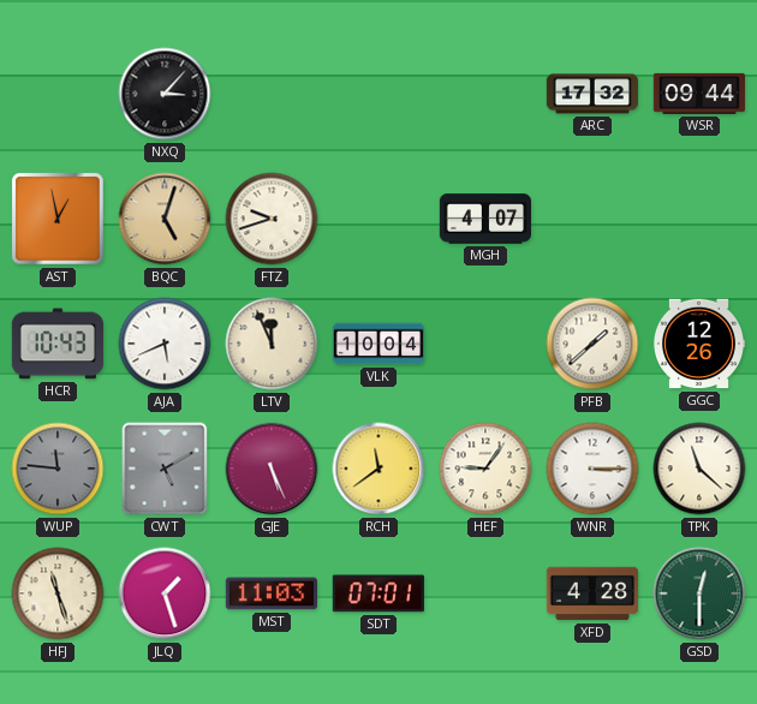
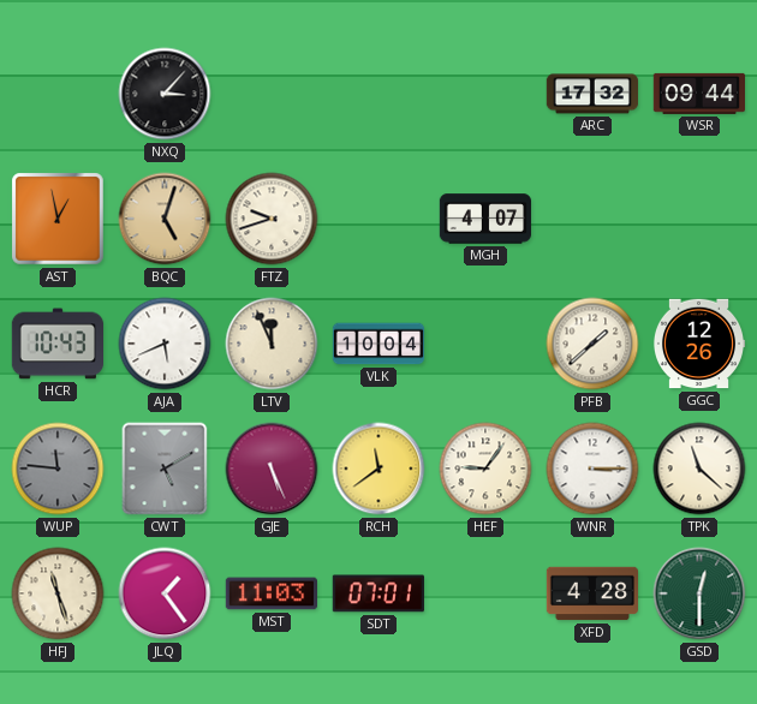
JLQ: 1:27 -> 1:24
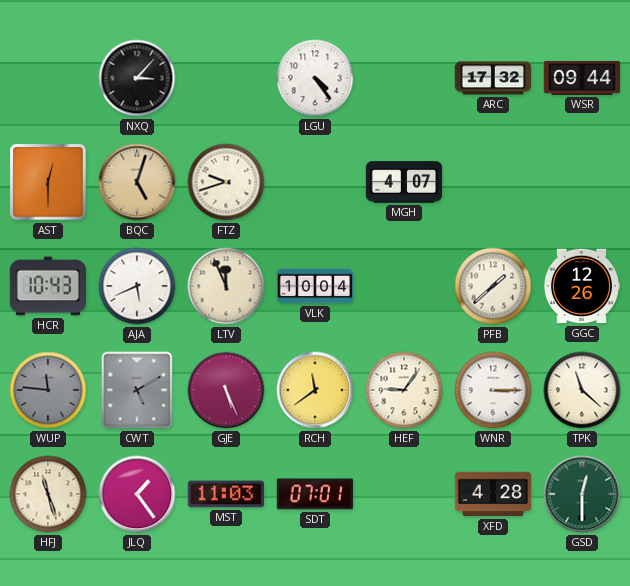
LGU: none -> 4:24
AST: 12:58 -> 12:30
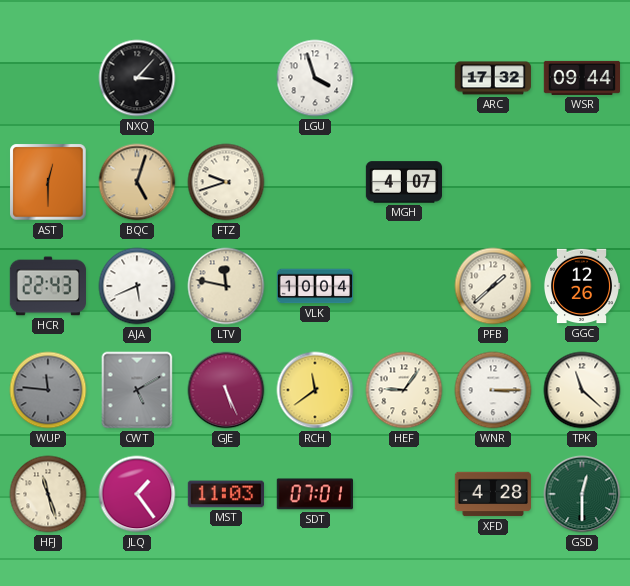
LGU: 4:24 -> 3:57
HCR: 10:43 -> 22:43
LTV: 11:56 -> 11:47
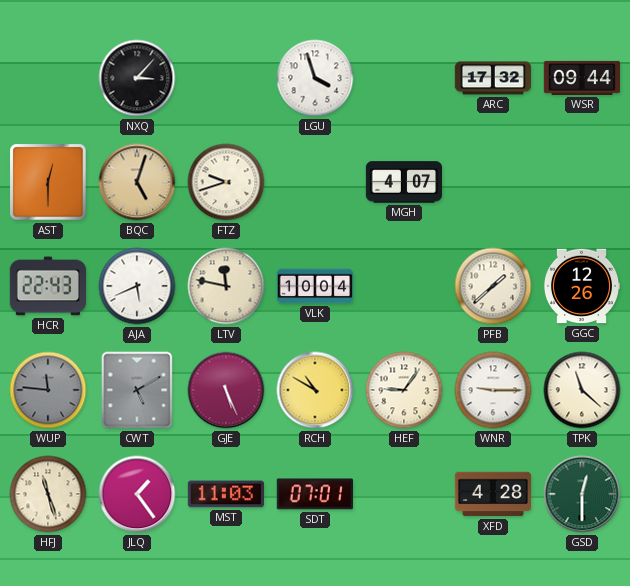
RCH: 11:39 -> 10:50
WNR: 3:15 -> 9:15
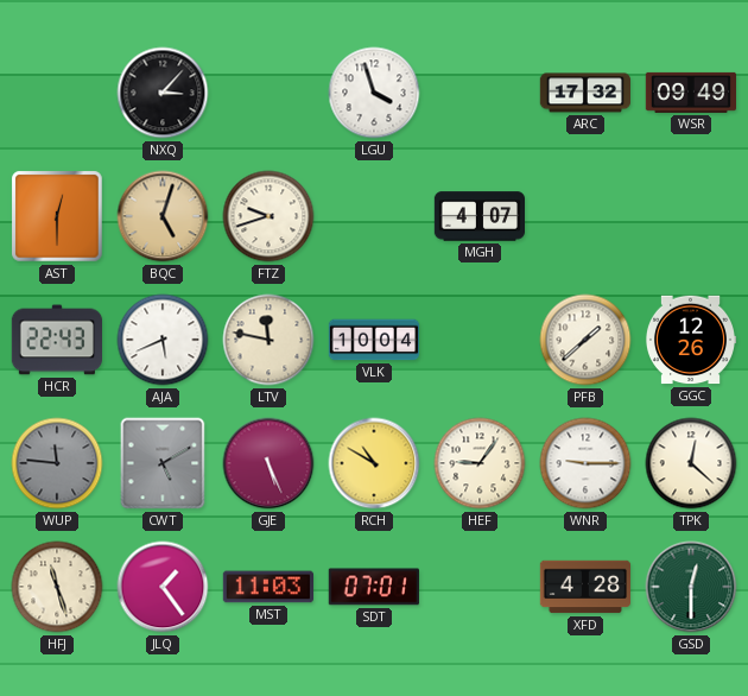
WSR: 09:44 -> 09:49
TPK: 11:22 -> 12:22
